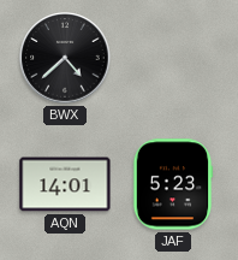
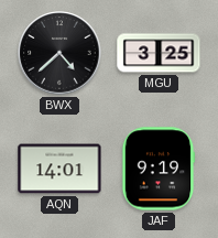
MGU: none -> 3:25
JAF: 5:23 -> 9:19
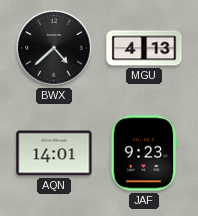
MGU: 3:25 -> 4:13
JAF: 9:19 -> 9:23
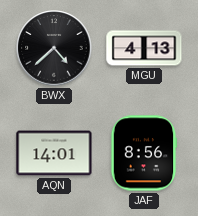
JAF: 9:23 -> 8:56
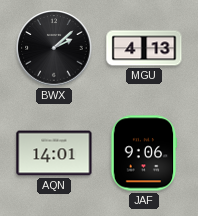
BWX: 4:38 -> 2:08
JAF: 8:56 -> 9:06
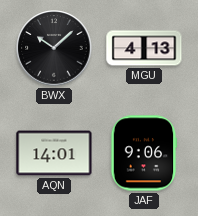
BWX: 2:08 -> 10:08
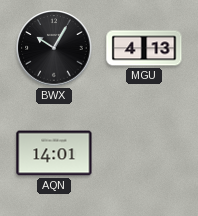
BWX: 10:08 -> 10:05
JAF: 9:06 -> none
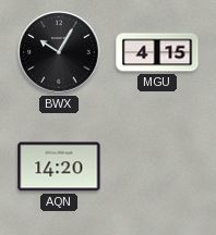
MGU: 4:13 -> 4:15
AQN: 14:01 -> 14:20
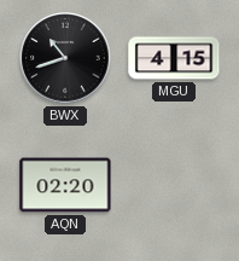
BWX: 10:05 -> 10:42
AQN: 14:20 -> 02:20
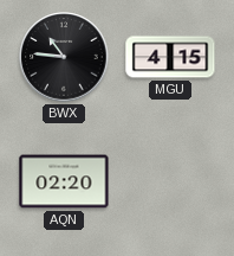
BWX: 10:42 -> 10:46
